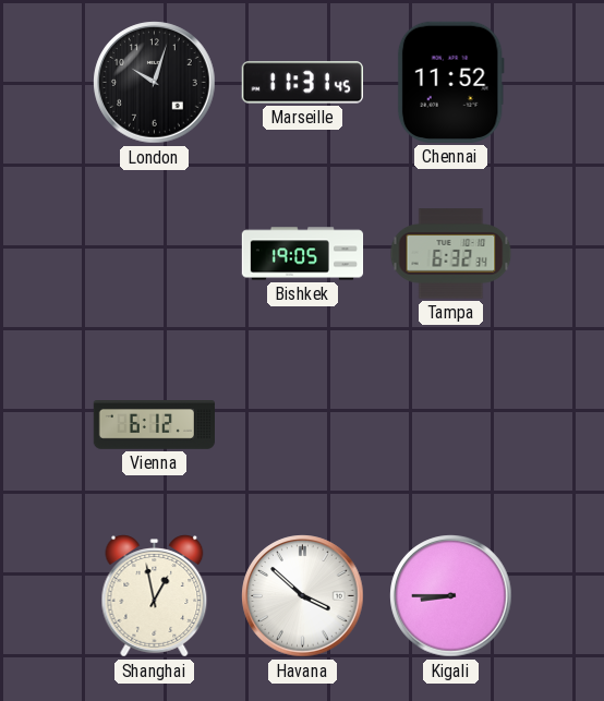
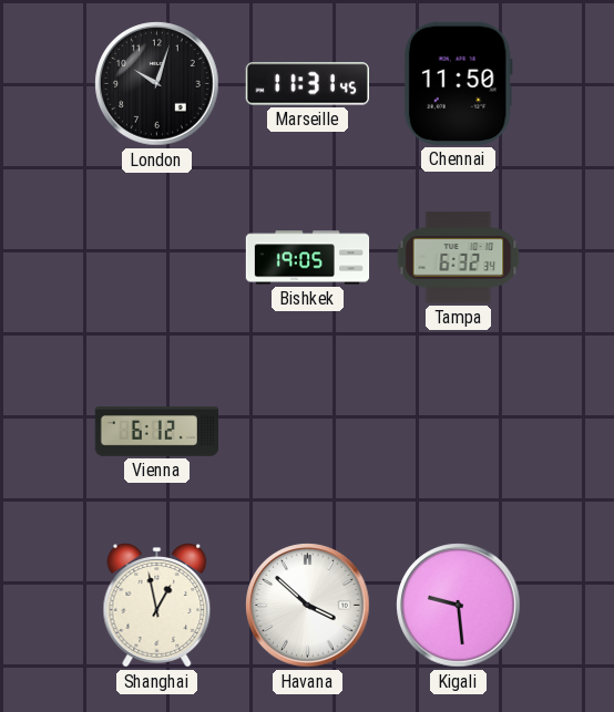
Chennai: 11:52 -> 11:50
Kigali: 8:45 -> 9:29
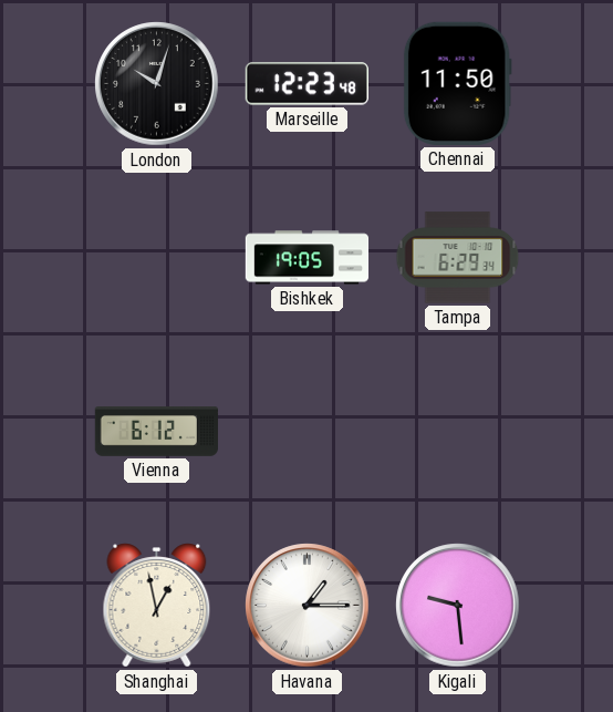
Marseille: 11:31 -> 12:23
Tampa: 6:32 -> 6:29
Havana: 3:52 -> 1:15
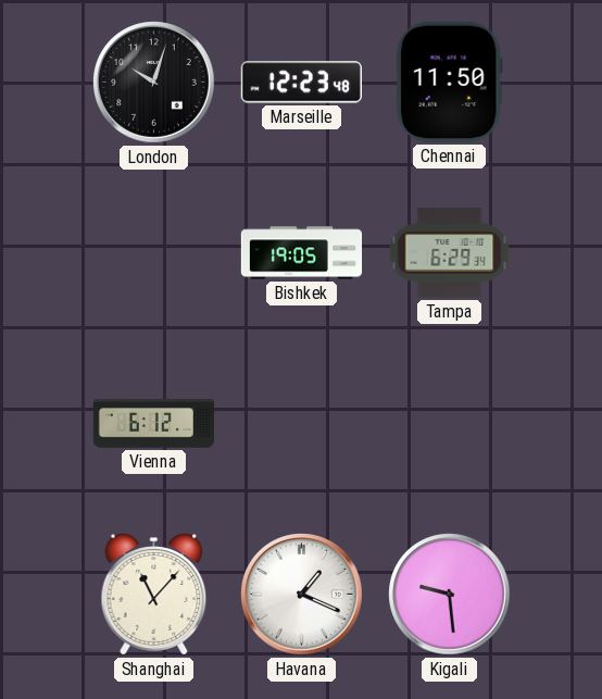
Shanghai: 12:58 -> 11:07
Havana: 1:15 -> 1:19
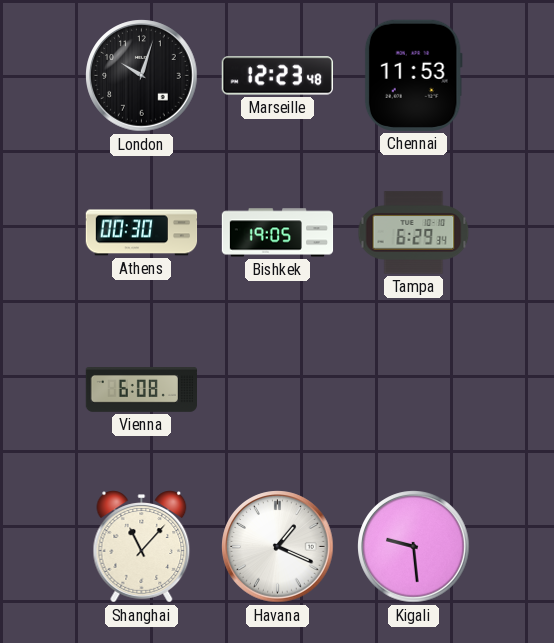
Chennai: 11:50 -> 11:53
Athens: none -> 00:30
Vienna: 6:12 -> 6:08
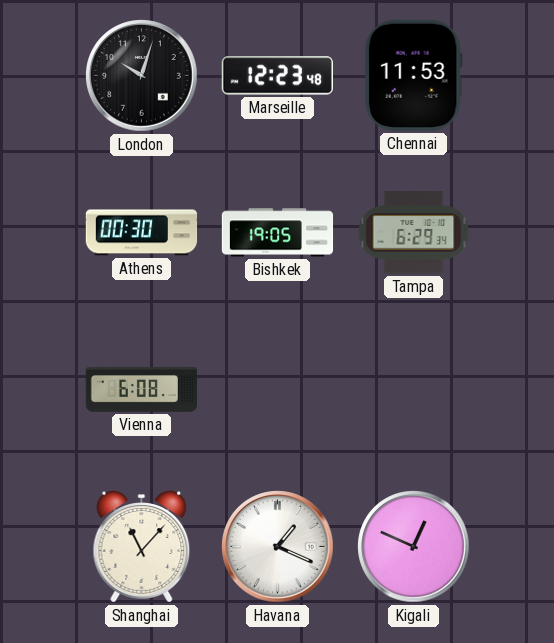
Kigali: 9:29 -> 12:49
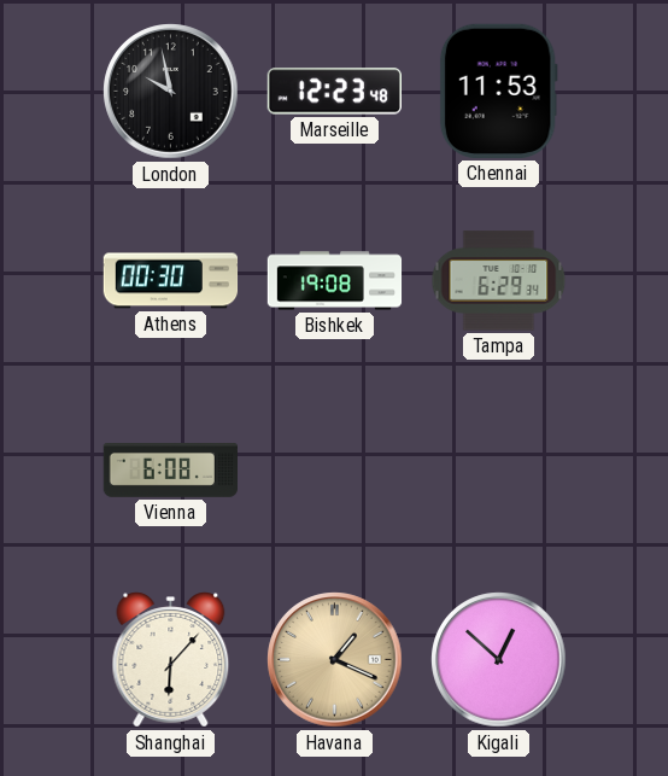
London: 10:03 -> 9:58
Bishkek: 19:05 -> 19:08
Shanghai: 11:07 -> 6:07
Havana dial: white -> champagne
Kigali: 12:49 -> 12:52
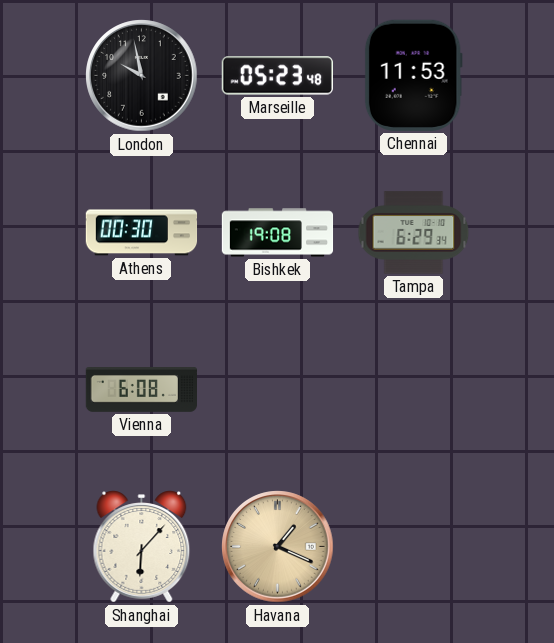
Marseille: 12:23 -> 05:23
Kigali: 12:52 -> none
